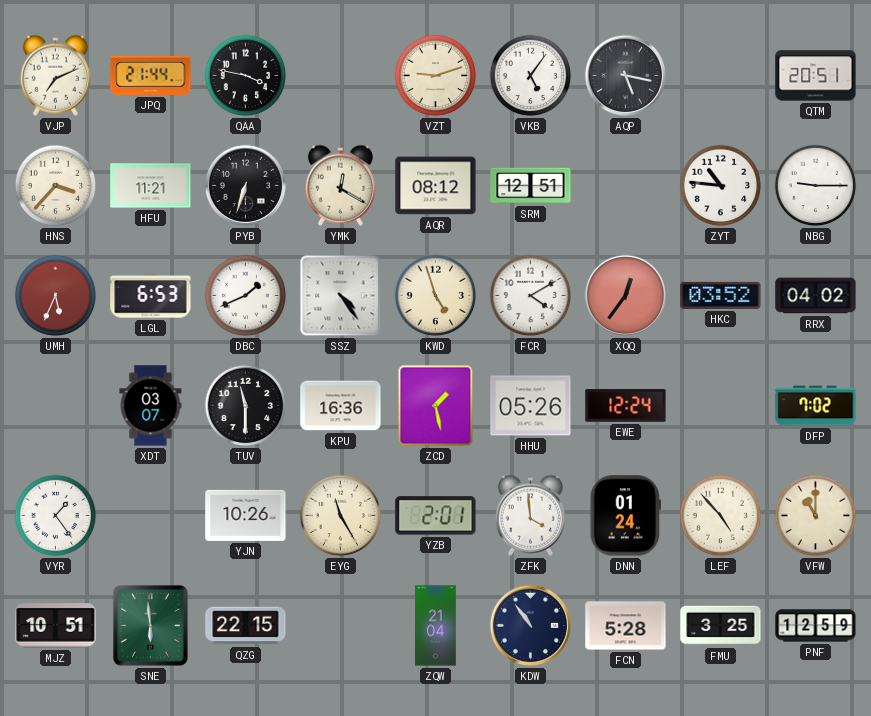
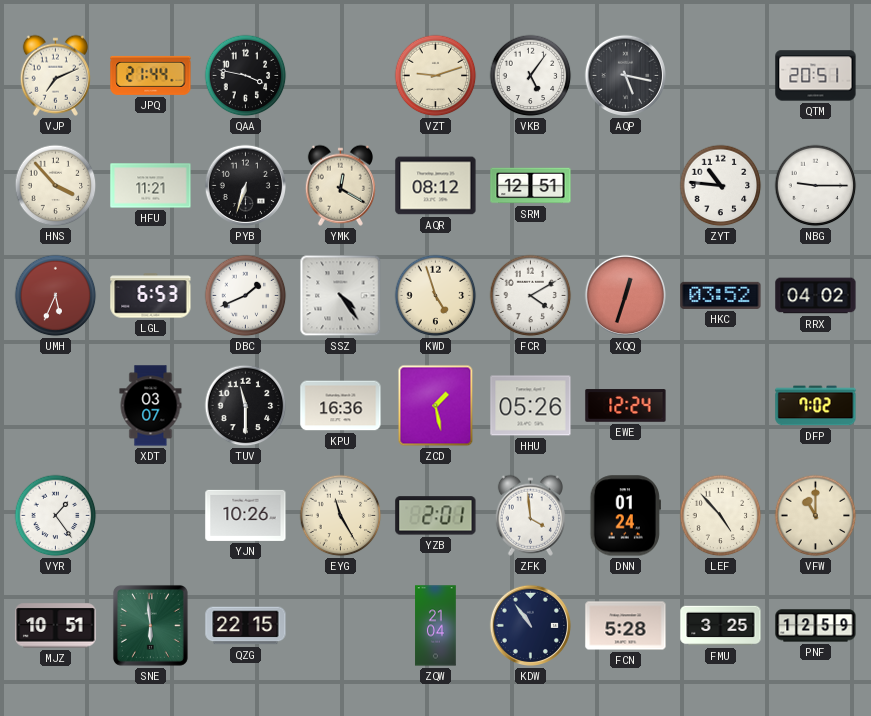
HNS: 3:37 -> 3:53
XQQ: 12:36 -> 12:33
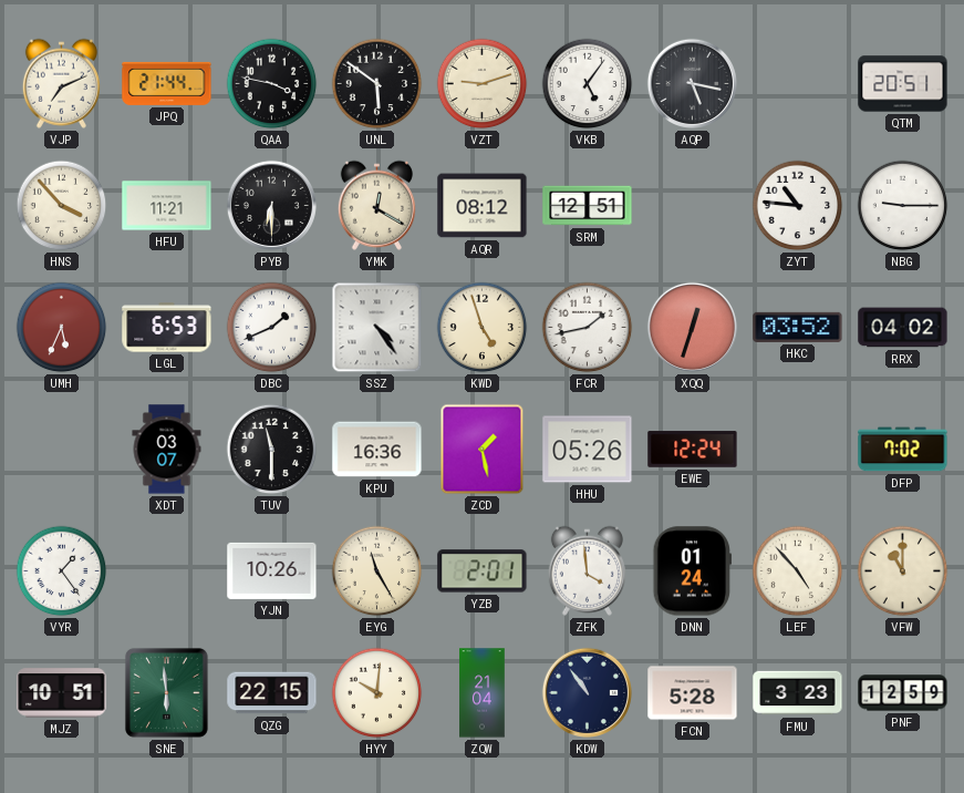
UNL: none -> 5:51
PYB: 6:33 -> 6:30
FCR: 4:10 -> 1:43
HYY: none -> 10:01
FMU: 3:25 -> 3:23
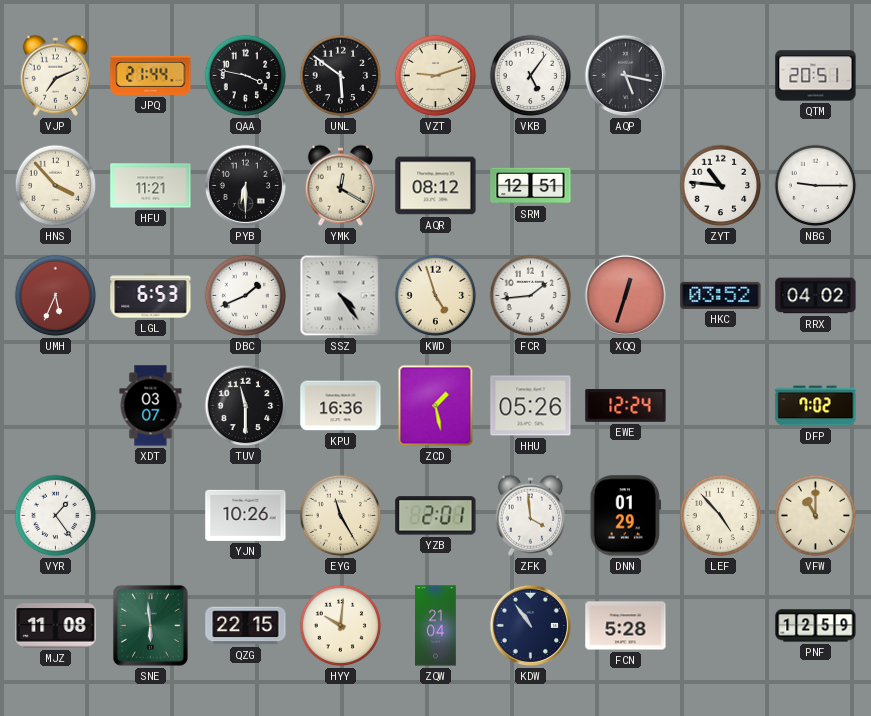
FCR: 1:43 -> 1:44
DNN: 01:24 -> 01:29
MJZ: 10:51 -> 11:08
FMU: 3:23 -> none
